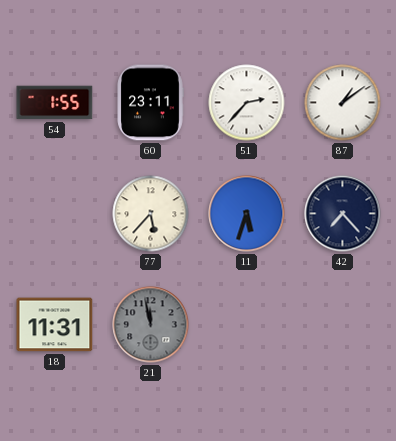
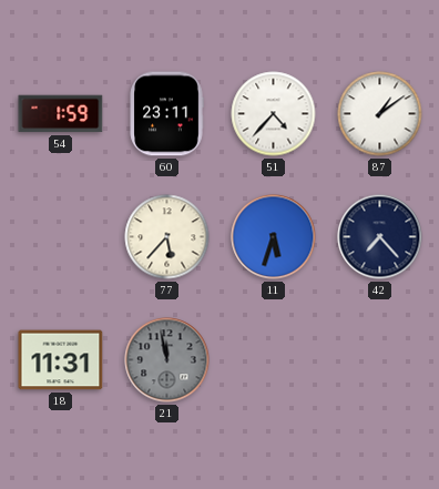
54: 1:55 -> 1:59
51: 2:37 -> 4:37
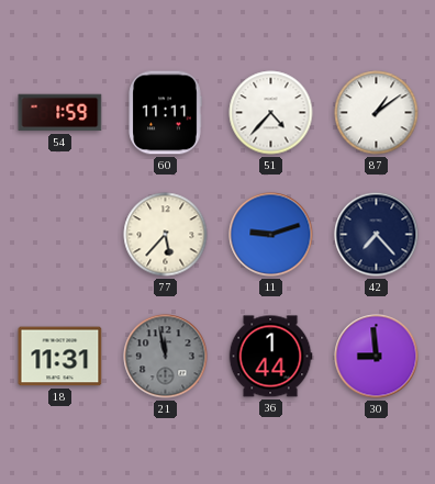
60: 23:11 -> 11:11
11: 5:33 -> 9:12
36: none -> 1:44
30: none -> 8:59
